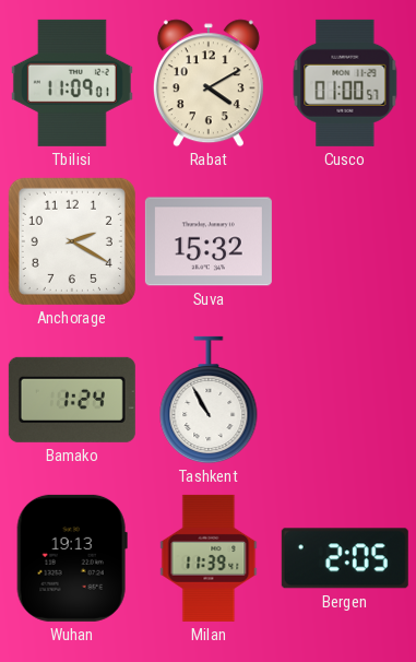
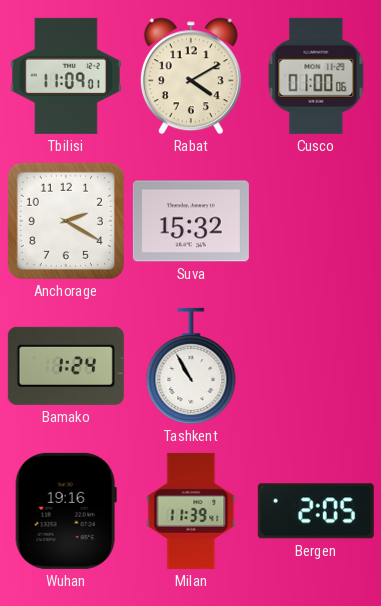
Cusco: 01:00:57 -> 01:00:06
Wuhan: 19:13 -> 19:16
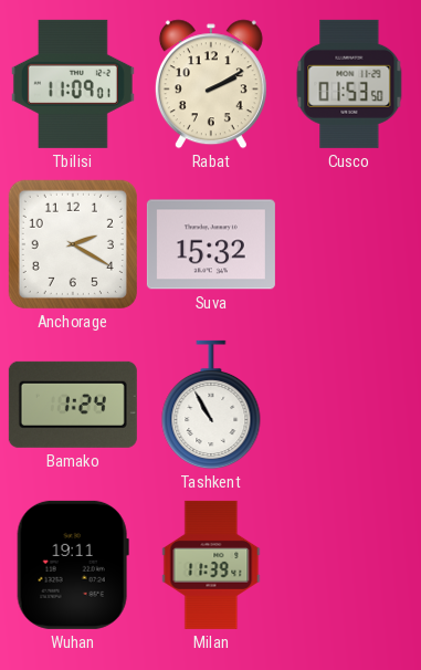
Rabat: 4:10 -> 2:10
Cusco: 01:00 -> 01:53
Wuhan: 19:16 -> 19:11
Bergen: 2:05 -> none
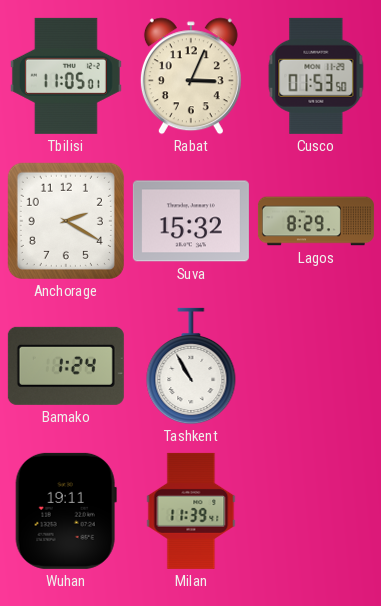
Tbilisi: 11:09 -> 11:05
Rabat: 2:10 -> 3:04
Lagos: none -> 8:29
